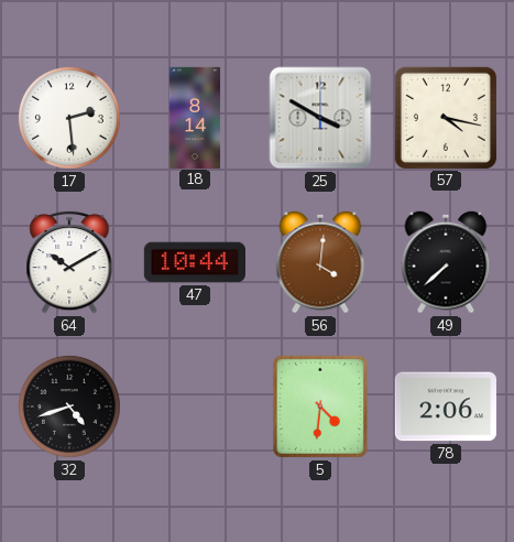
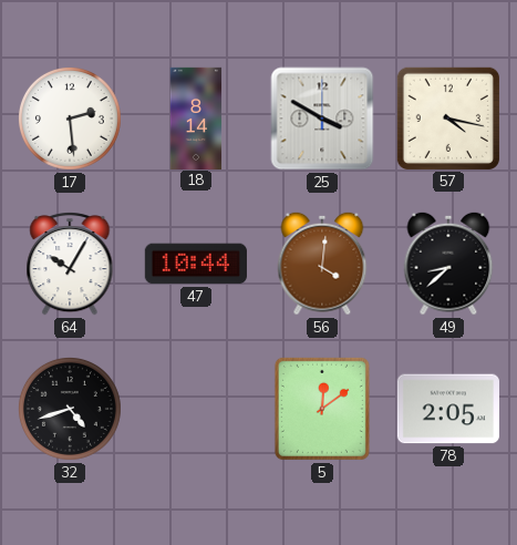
64: 10:10 -> 10:05
49: 7:38 -> 8:38
5: 4:31 -> 12:09
78: 2:06 -> 2:05
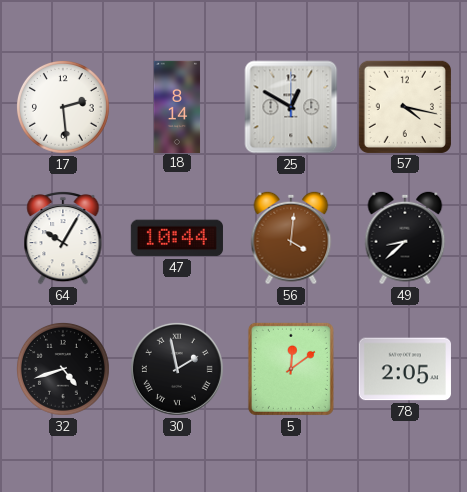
25: 3:50 -> 12:50
30: none -> 1:58
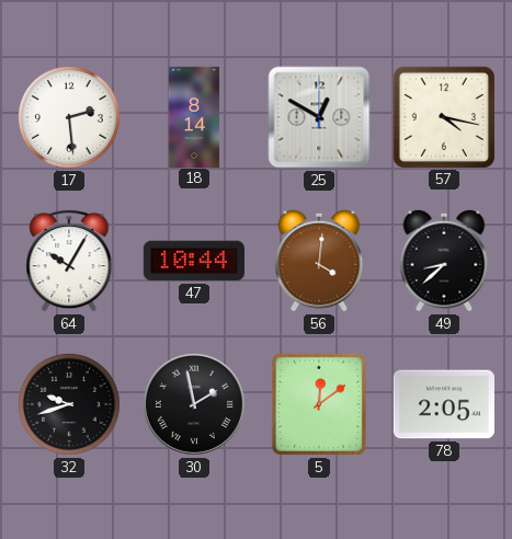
32: 4:42 -> 9:42
